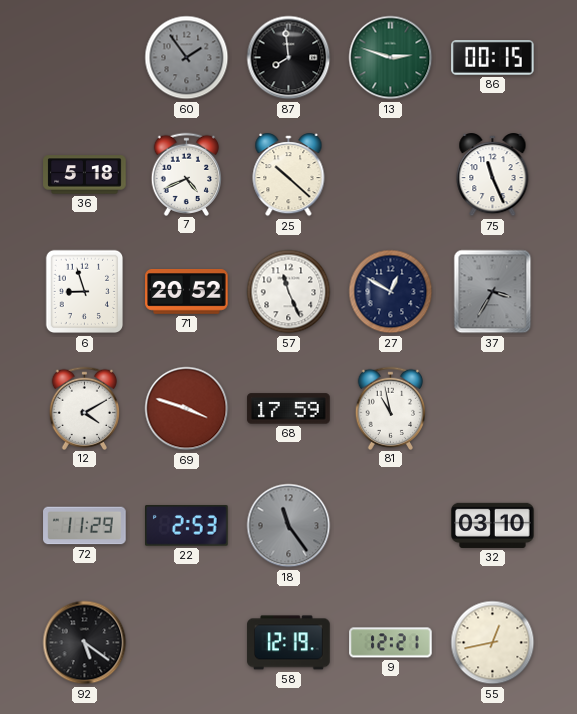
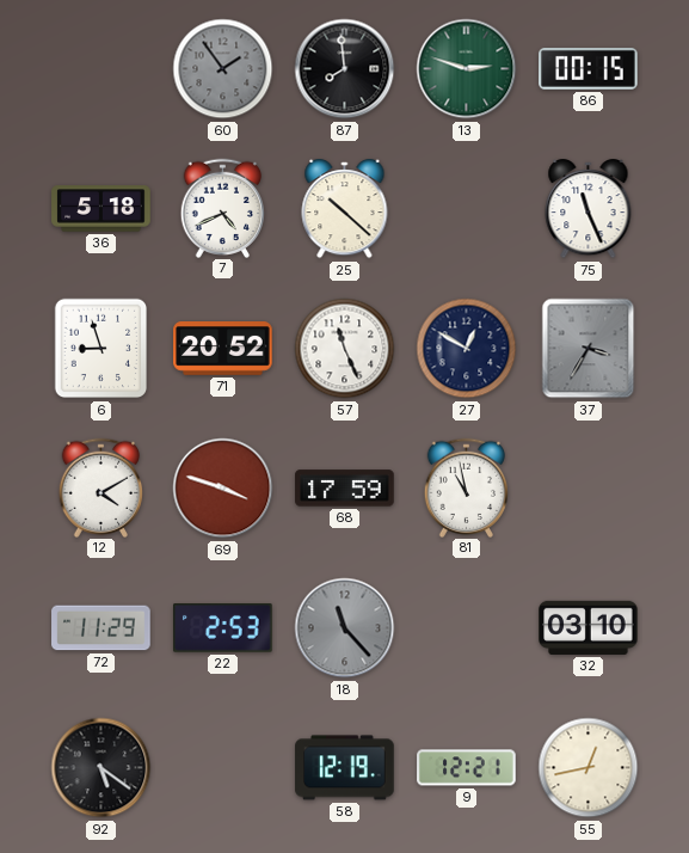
18: 11:24 -> 11:23
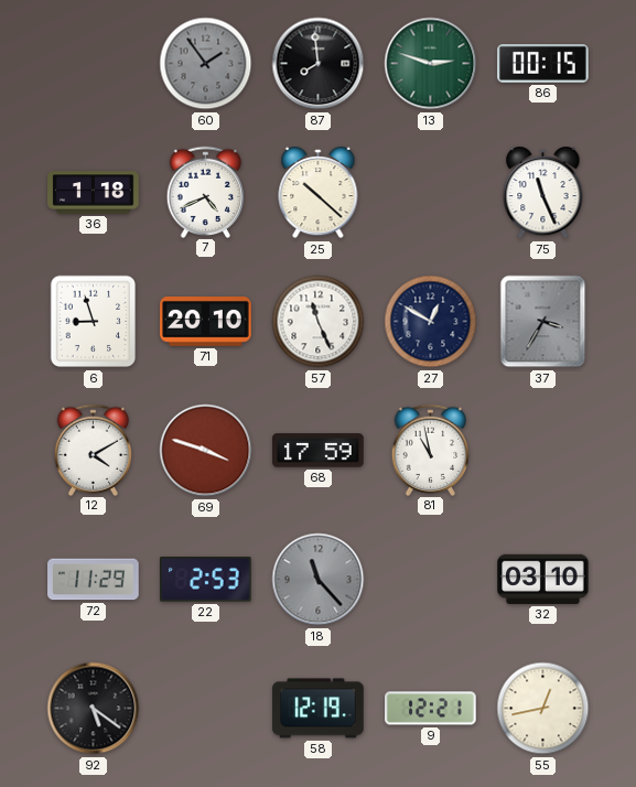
36: 5:18 -> 1:18
71: 20:52 -> 20:10
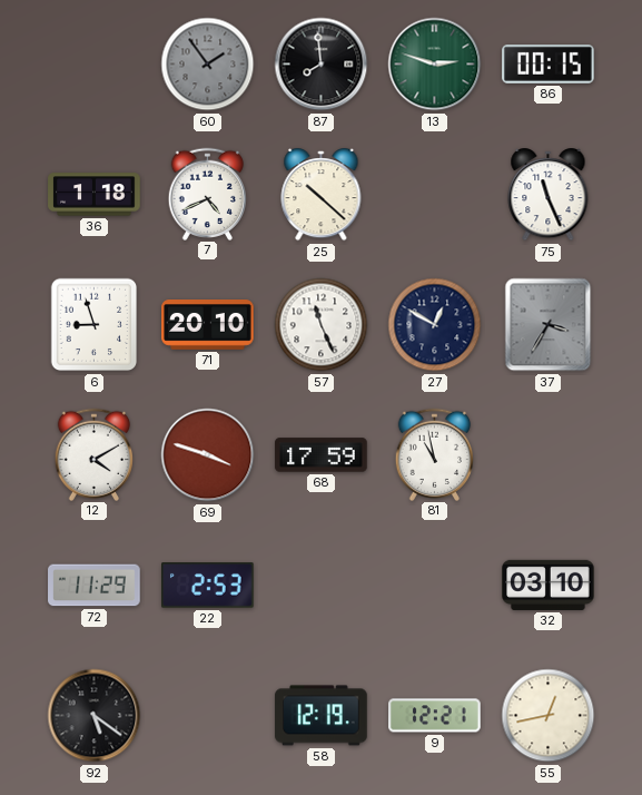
18: 11:23 -> none
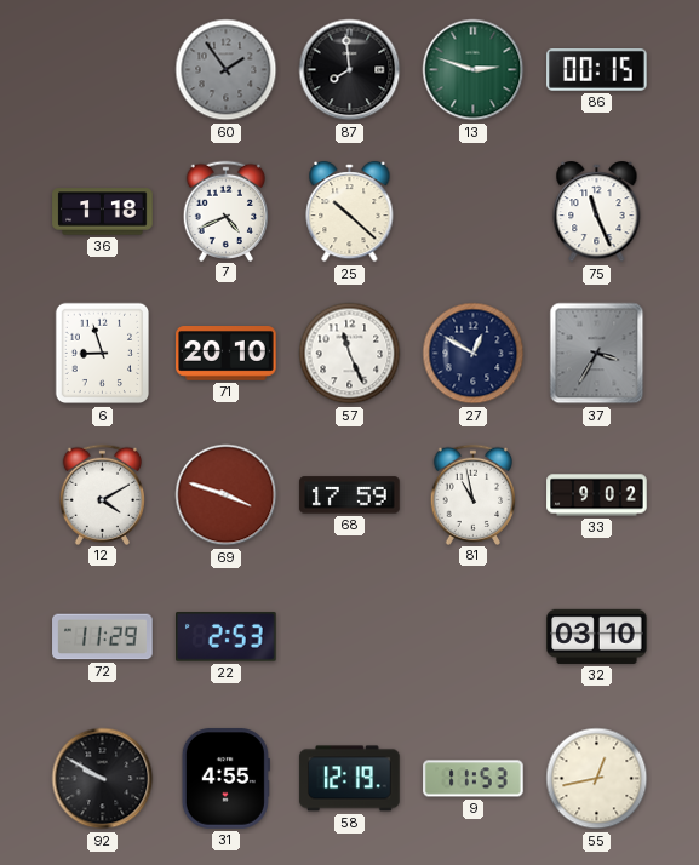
33: none -> 9:02
92: 5:21 -> 9:50
31: none -> 4:55
9: 12:21 -> 11:53
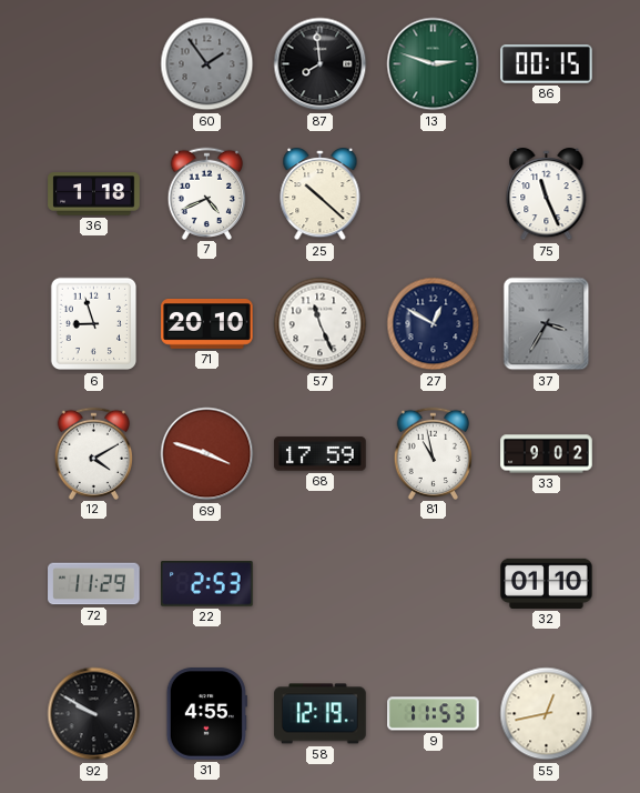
32: 03:10 -> 01:10
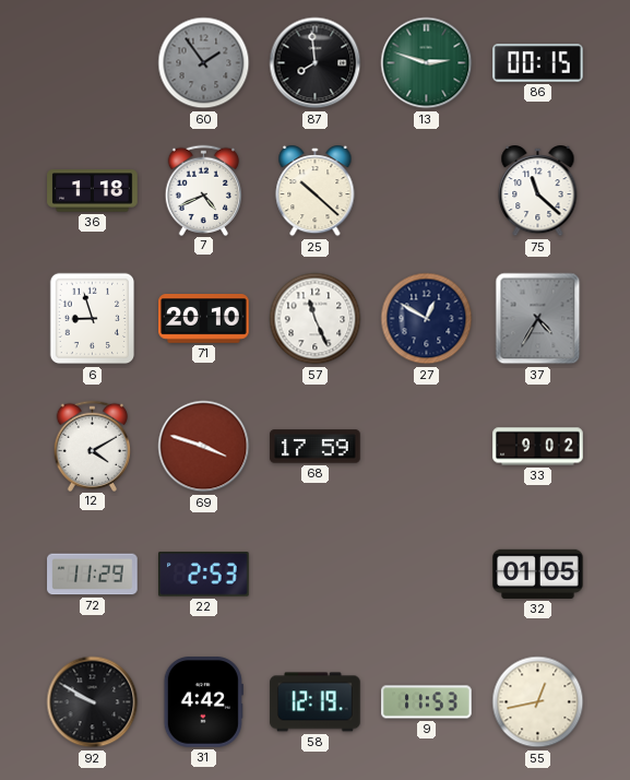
75: 11:26 -> 11:22
37: 3:35 -> 4:35
81: 10:58 -> none
32: 01:10 -> 01:05
31: 4:55 -> 4:42
